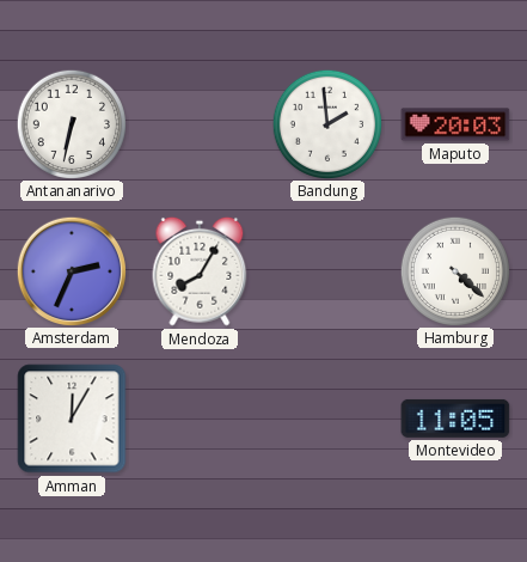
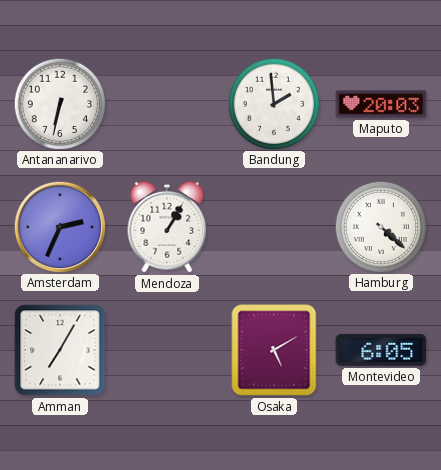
Mendoza: 8:05 -> 1:05
Amman: 12:05 -> 7:05
Osaka: none -> 5:10
Montevideo: 11:05 -> 6:05
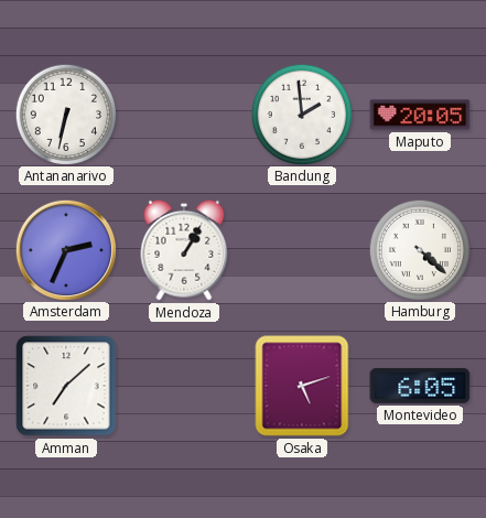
Maputo: 20:03 -> 20:05
Amman: 7:05 -> 7:08
Osaka: 5:10 -> 5:12
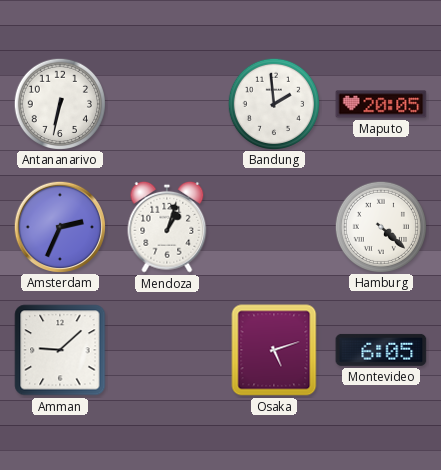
Mendoza: 1:05 -> 1:03
Amman: 7:08 -> 9:08
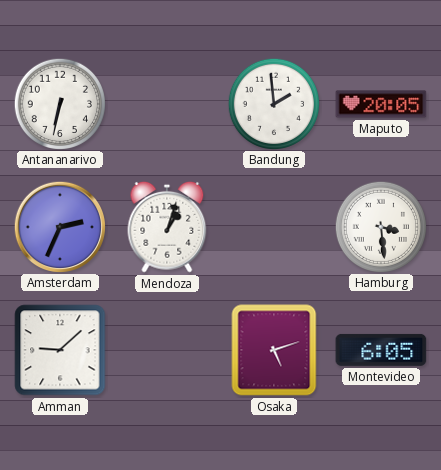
Hamburg: 4:22 -> 3:29
